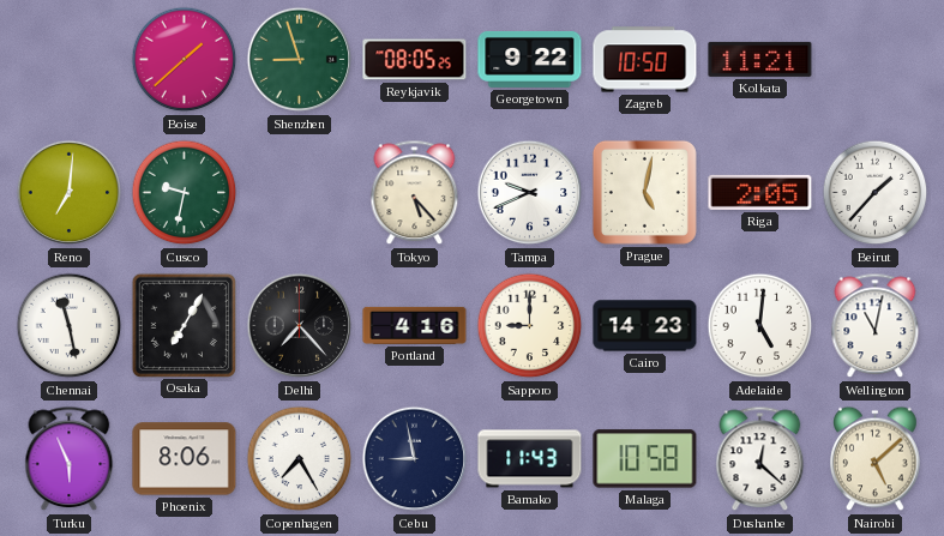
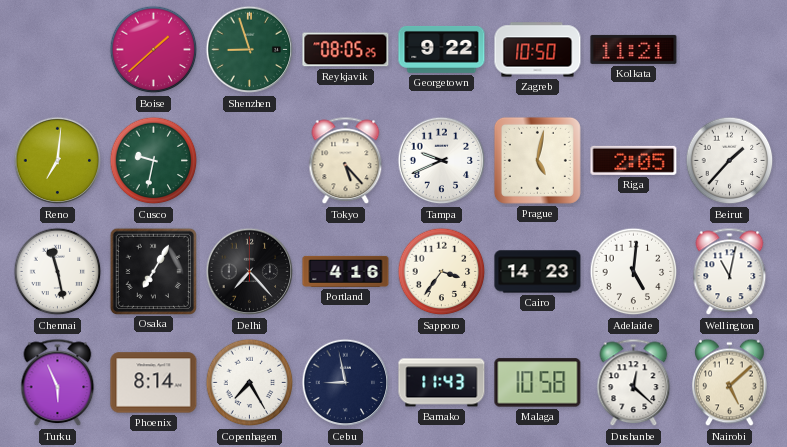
Sapporo: 9:00 -> 3:36
Phoenix: 8:06 -> 8:14
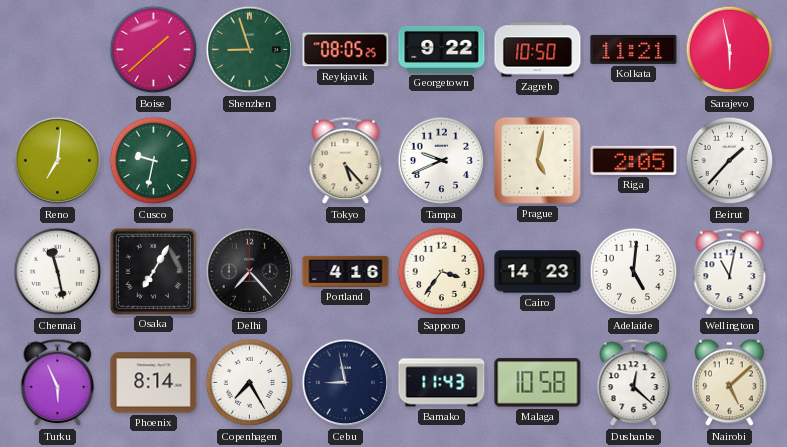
Sarajevo: none -> 5:58
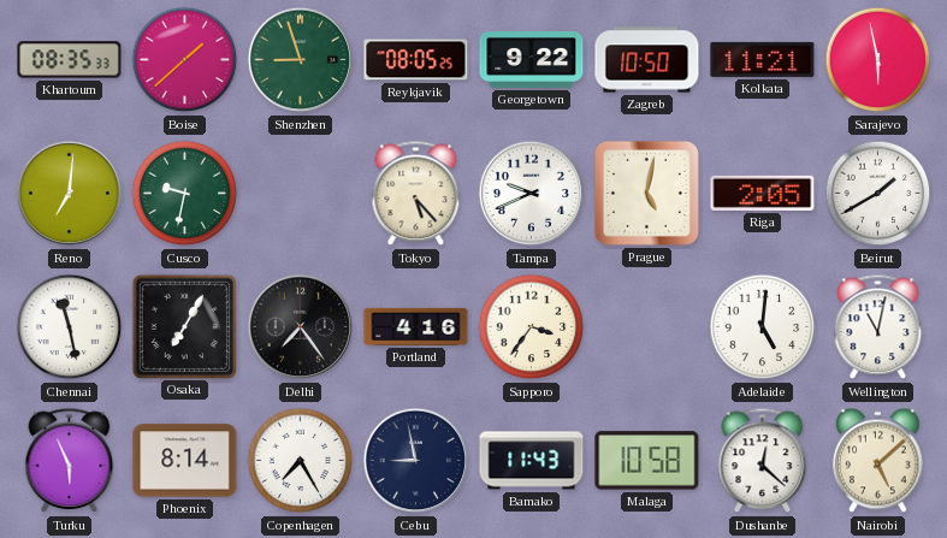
Khartoum: none -> 08:35
Beirut: 1:37 -> 1:40
Delhi: 7:23 -> 7:24
Cairo: 14:23 -> none
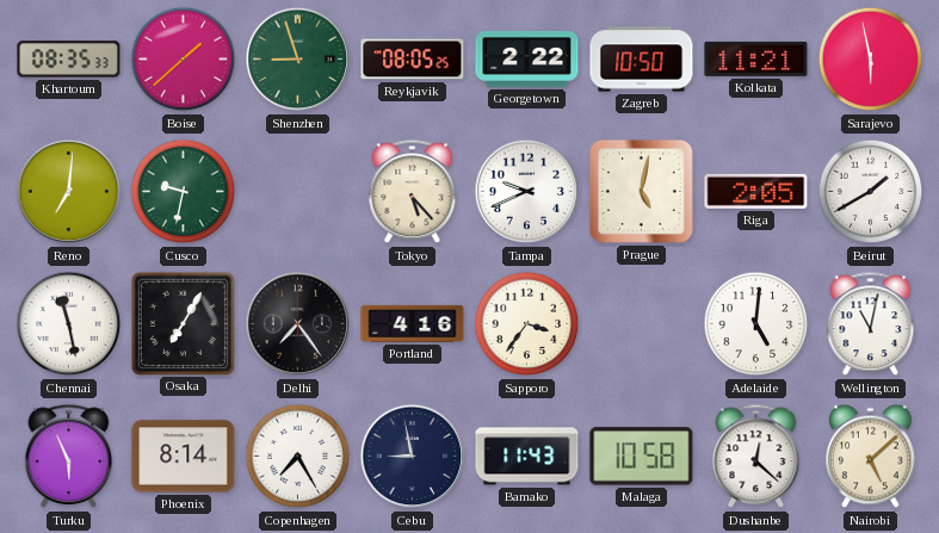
Georgetown: 9:22 -> 2:22
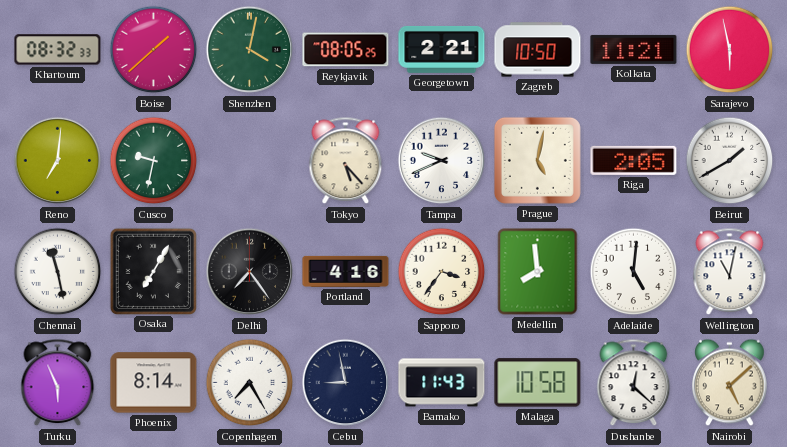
Khartoum: 08:35 -> 08:32
Shenzhen: 8:57 -> 4:02
Georgetown: 2:22 -> 2:21
Medellin: none -> 7:59
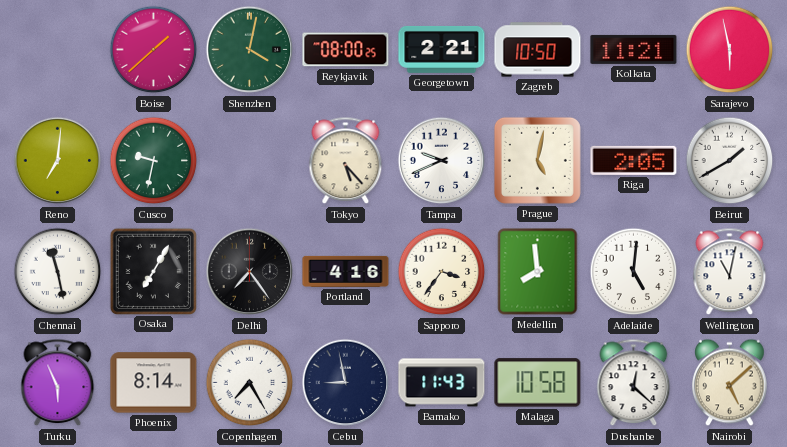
Khartoum: 08:32 -> none
Reykjavik: 08:05 -> 08:00
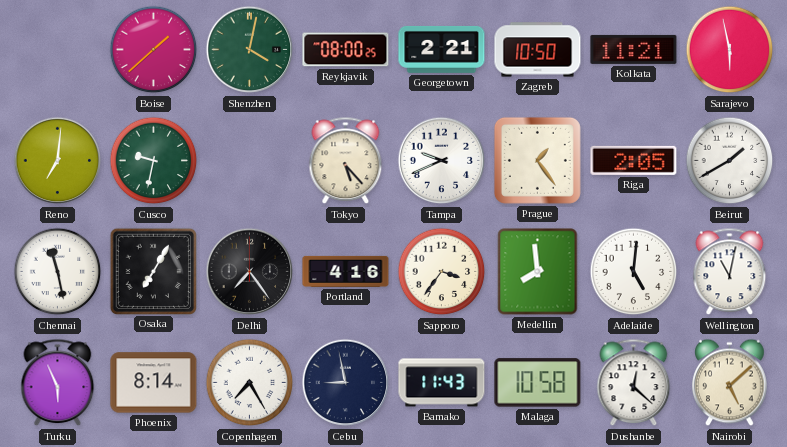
Prague: 5:02 -> 1:24
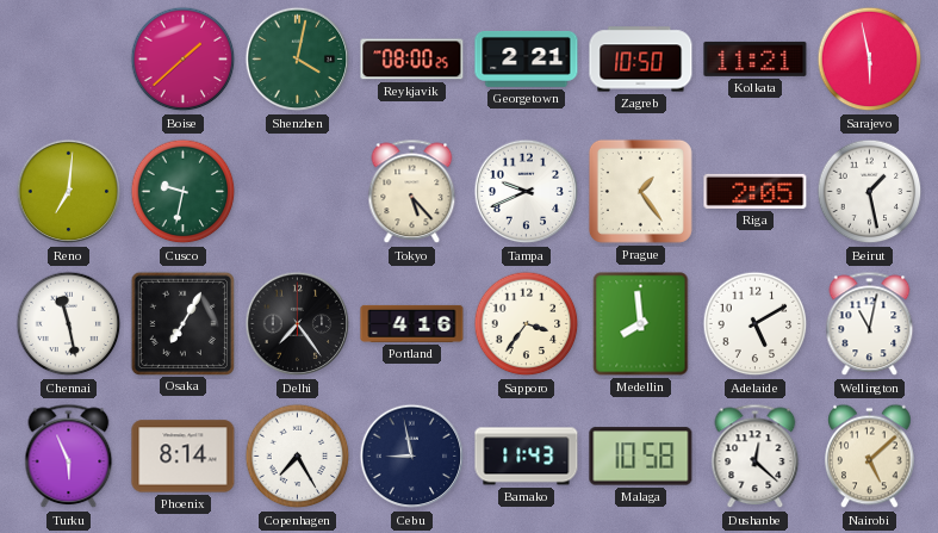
Beirut: 1:40 -> 1:28
Adelaide: 5:01 -> 5:10
